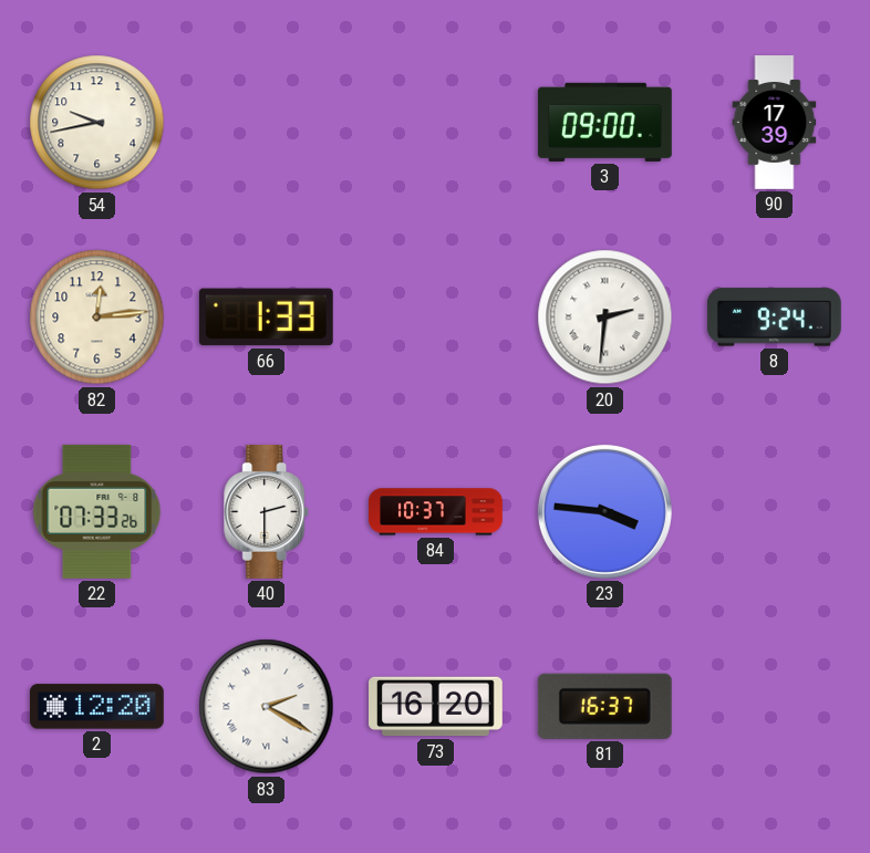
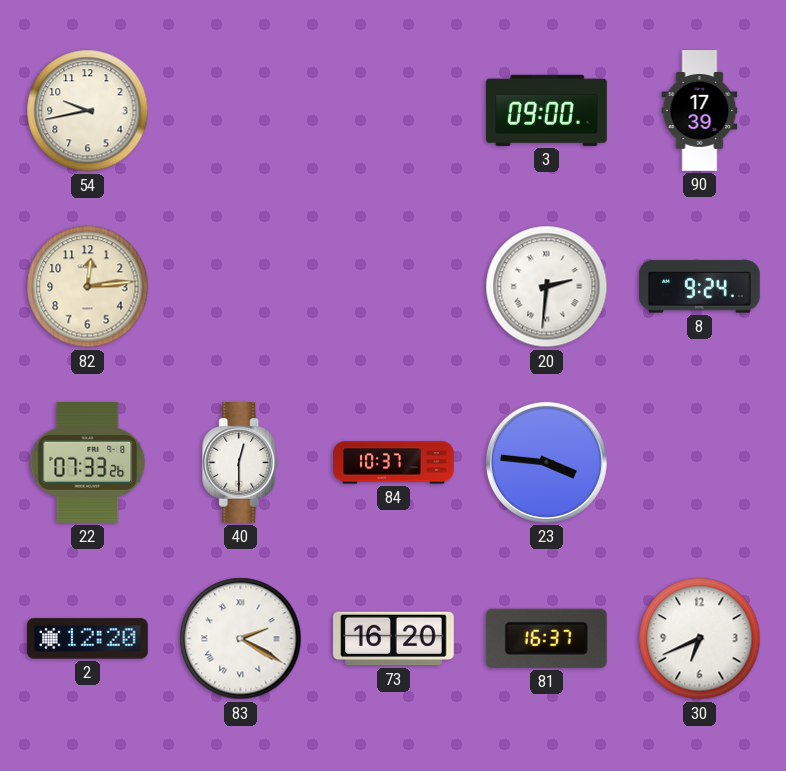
66: 1:33 -> none
40: 2:30 -> 12:30
30: none -> 6:41
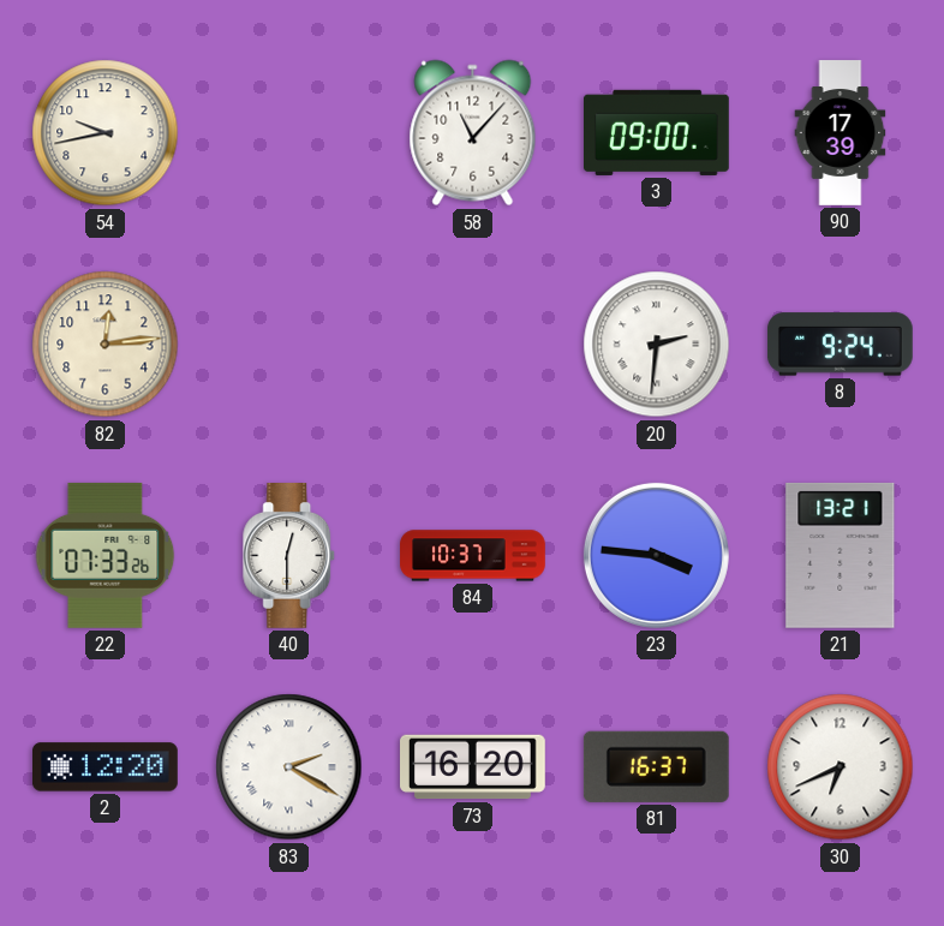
58: none -> 11:07
21: none -> 13:21
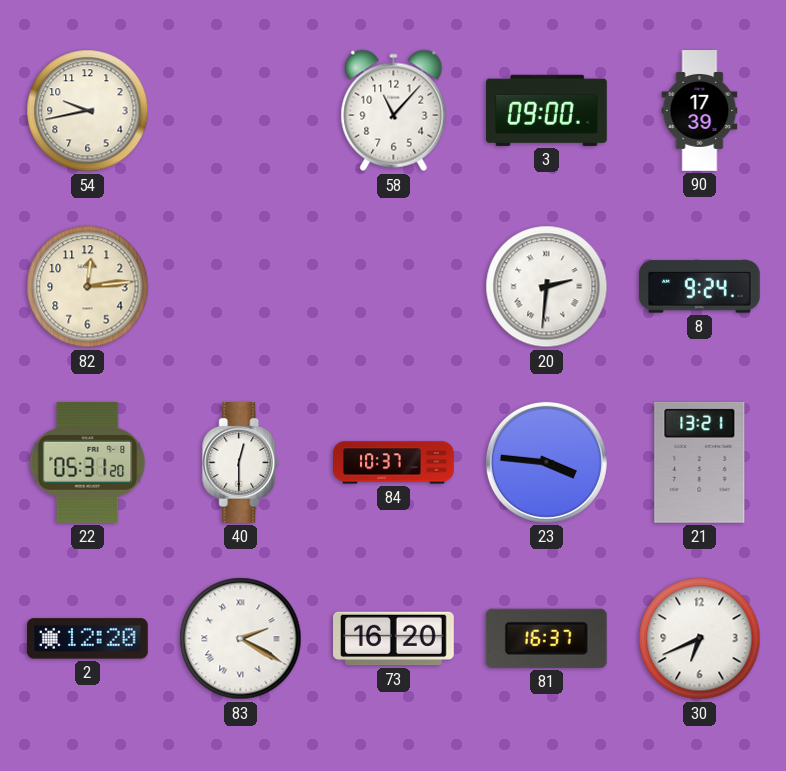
22: 07:33 -> 05:31
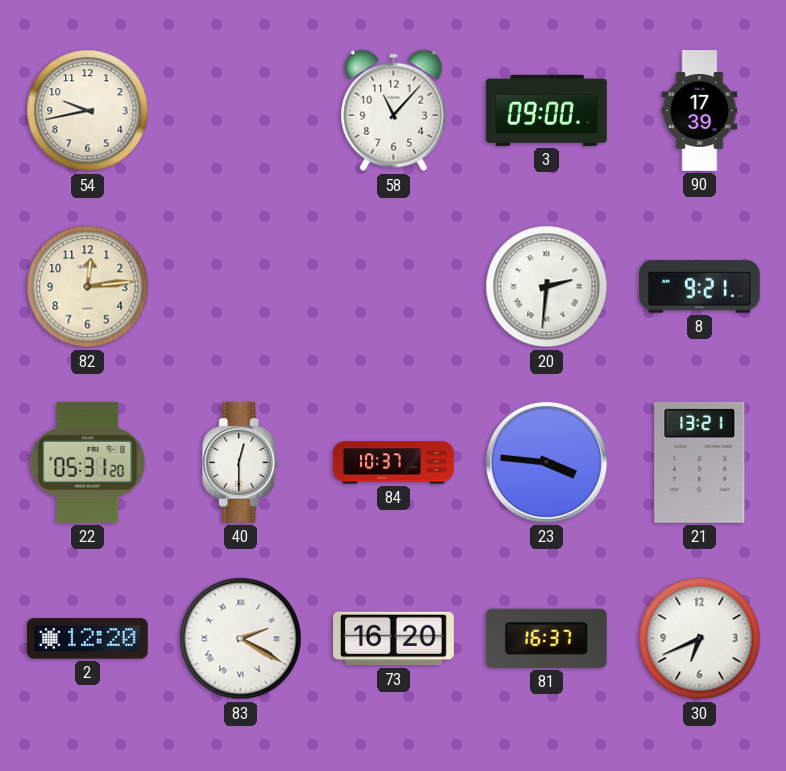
8: 9:24 -> 9:21
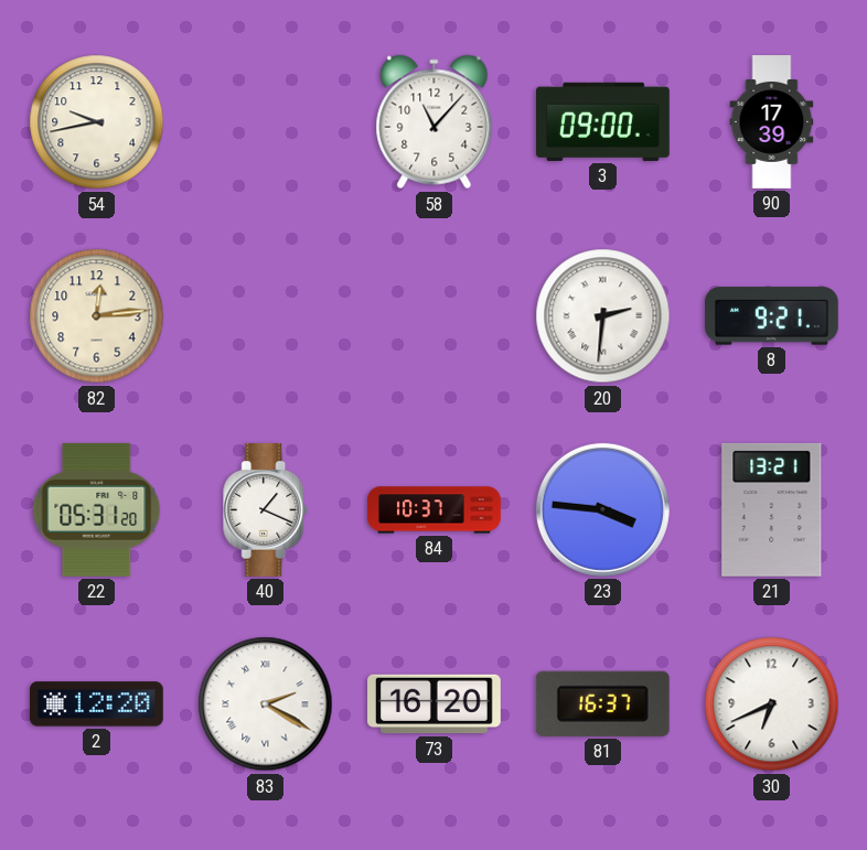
40: 12:30 -> 1:19
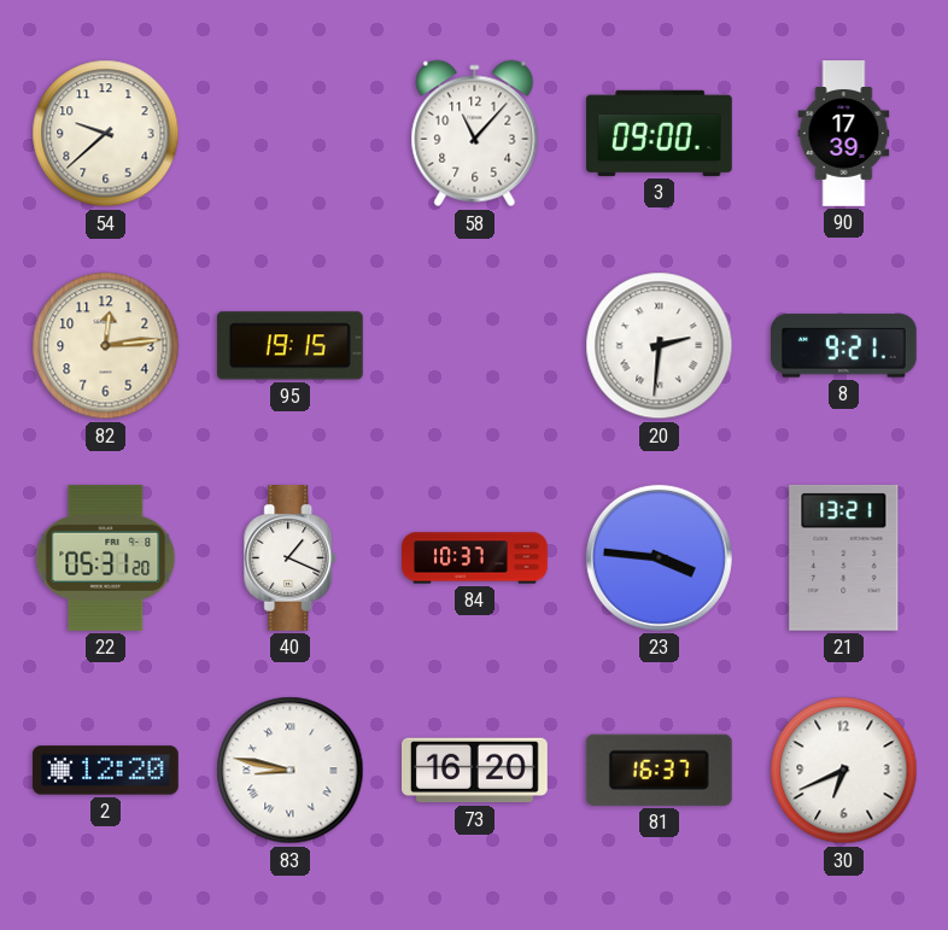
54: 9:43 -> 9:38
95: none -> 19:15
83: 2:20 -> 8:47
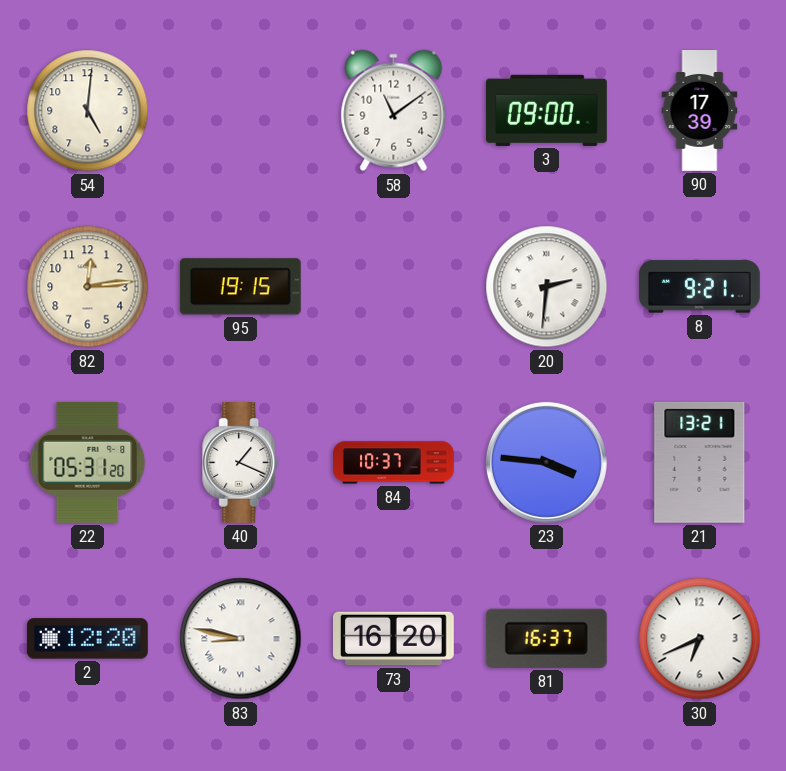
54: 9:38 -> 5:01
58: 11:07 -> 11:09
